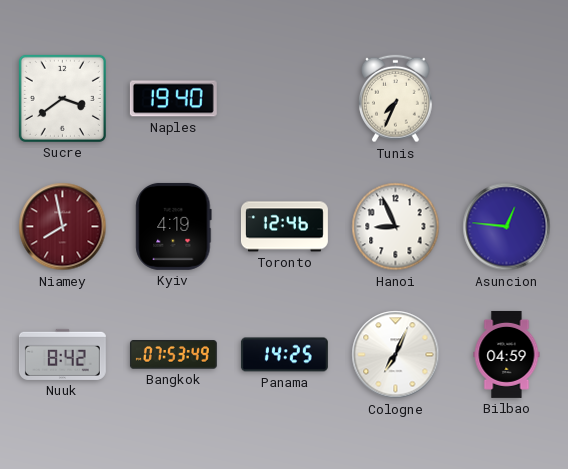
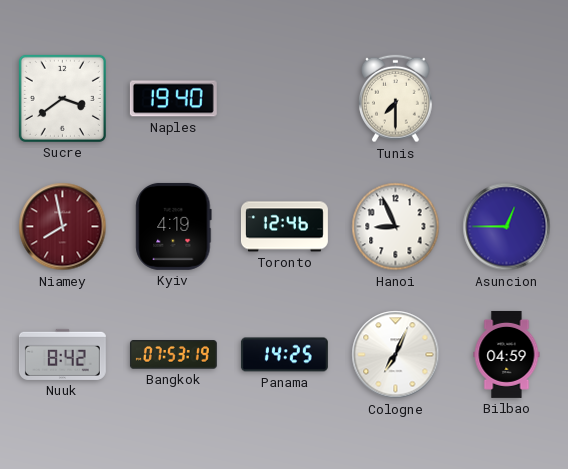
Tunis: 7:34 -> 7:30
Asuncion: 12:46 -> 12:45
Bangkok: 07:53:49 -> 07:53:19
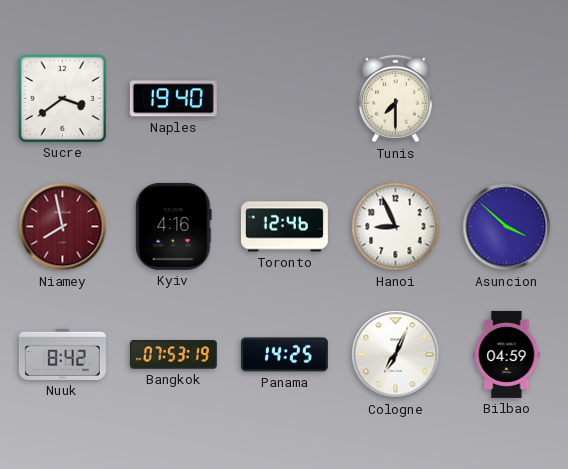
Kyiv: 4:19 -> 4:16
Asuncion: 12:45 -> 3:52
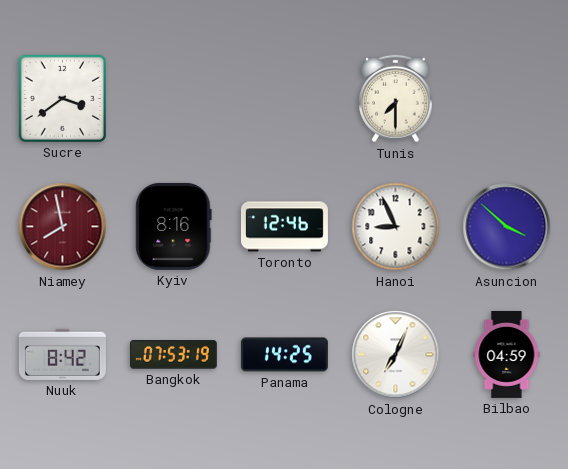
Naples: 19:40 -> none
Kyiv: 4:16 -> 8:16
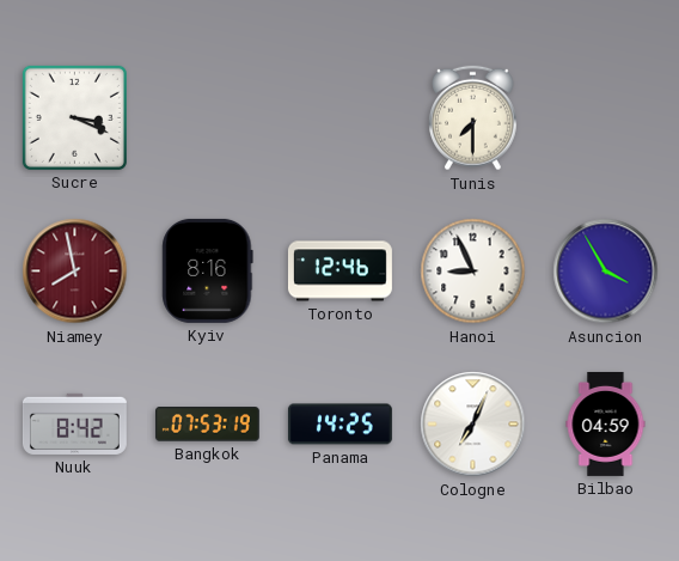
Sucre: 3:39 -> 3:19
Asuncion: 3:52 -> 3:55
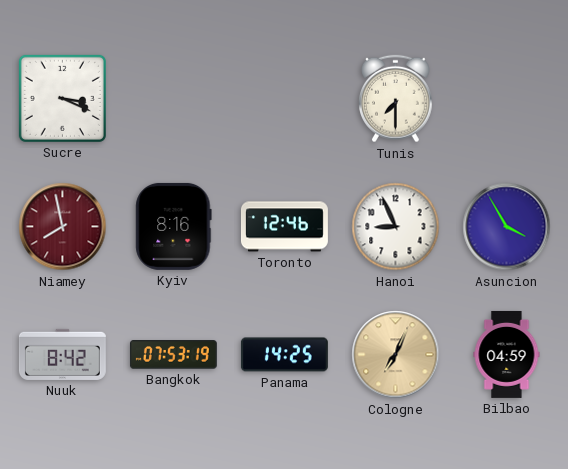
Cologne dial: white -> champagne
